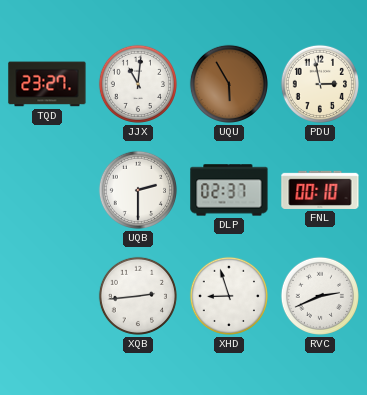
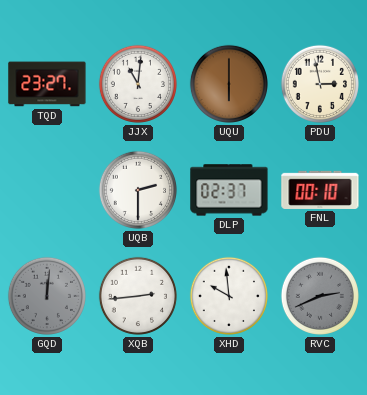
UQU: 5:55 -> 6:00
GQD: none -> 12:01
XHD: 8:57 -> 9:59
RVC dial: white -> grey
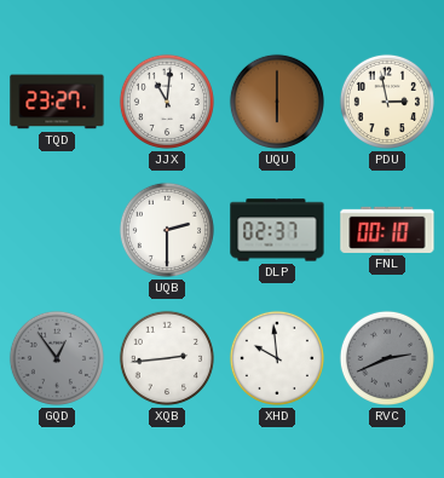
GQD: 12:01 -> 12:54
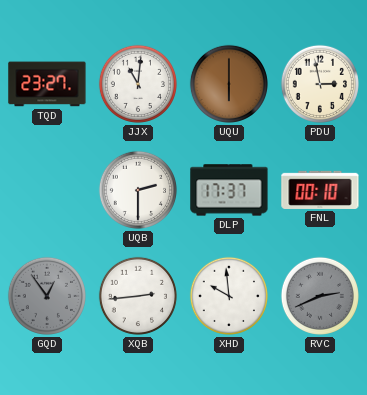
DLP: 02:37 -> 17:37
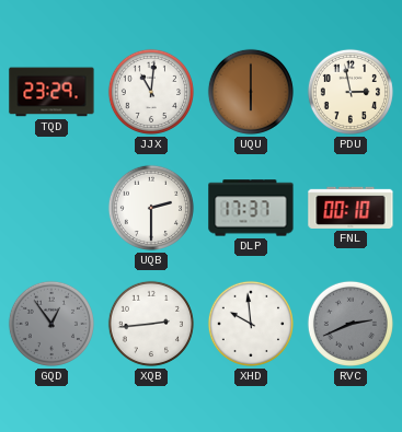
TQD: 23:27 -> 23:29
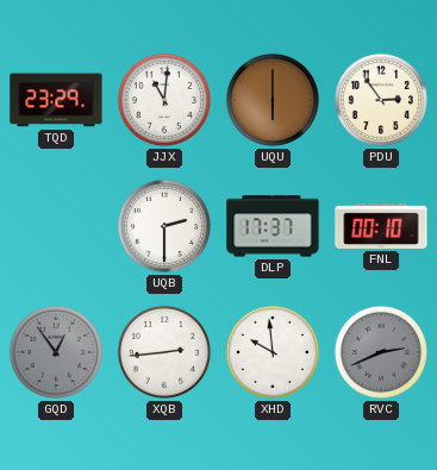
PDU: 2:58 -> 2:54
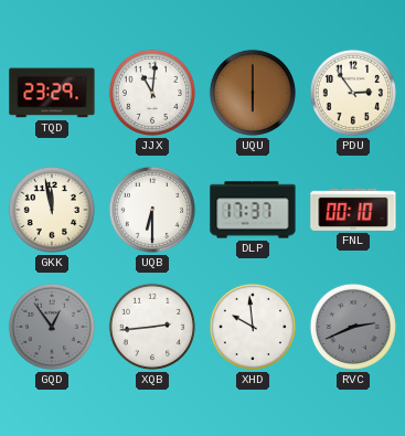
GKK: none -> 11:58
UQB: 2:30 -> 6:30
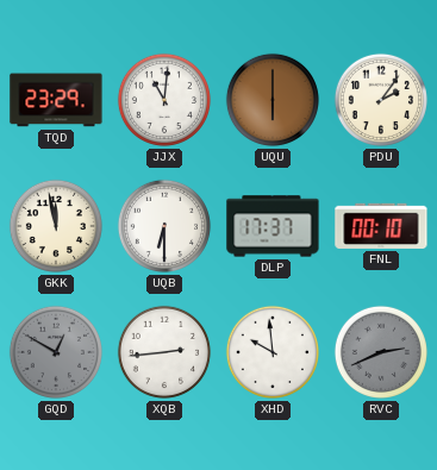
PDU: 2:54 -> 2:06
GQD: 12:54 -> 12:50
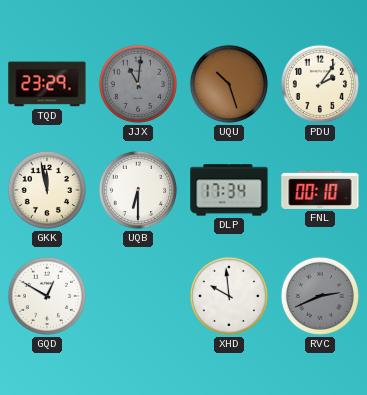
JJX dial: white -> grey
UQU: 6:00 -> 10:27
DLP: 17:37 -> 17:34
GQD dial: grey -> white
XQB: 2:44 -> none
